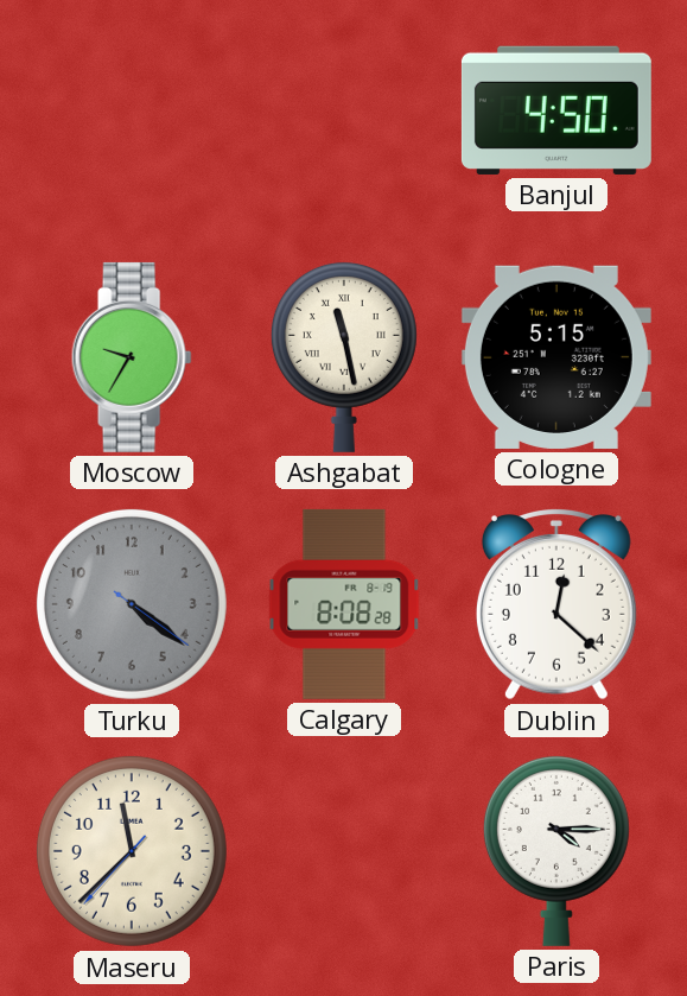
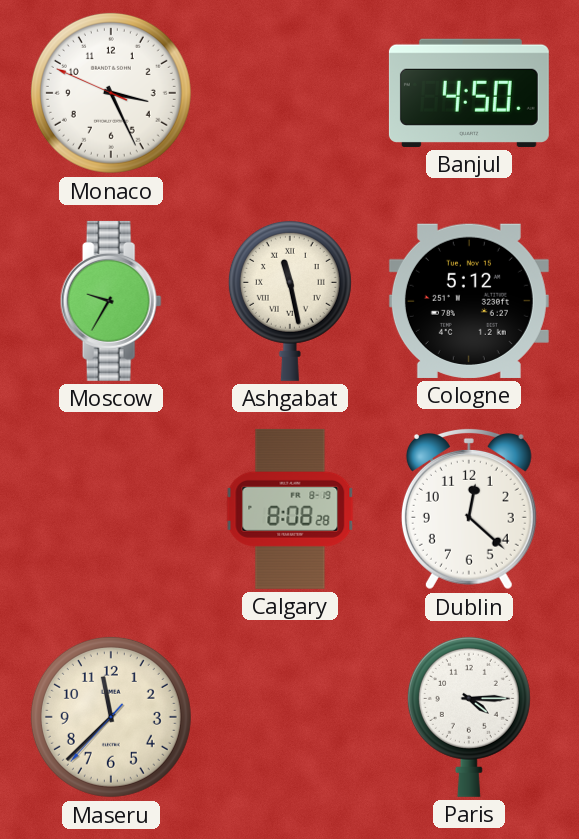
Monaco: none -> 3:25
Cologne: 5:15 -> 5:12
Turku: 4:21 -> none
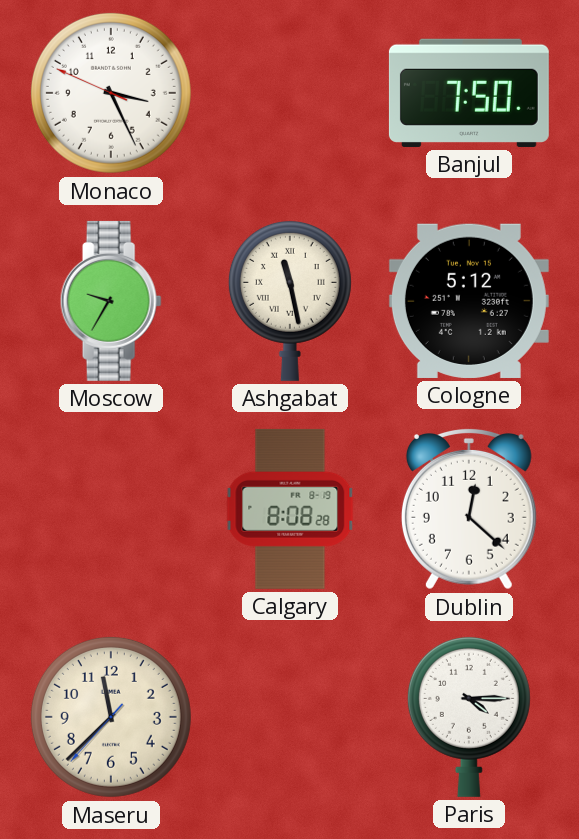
Banjul: 4:50 -> 7:50
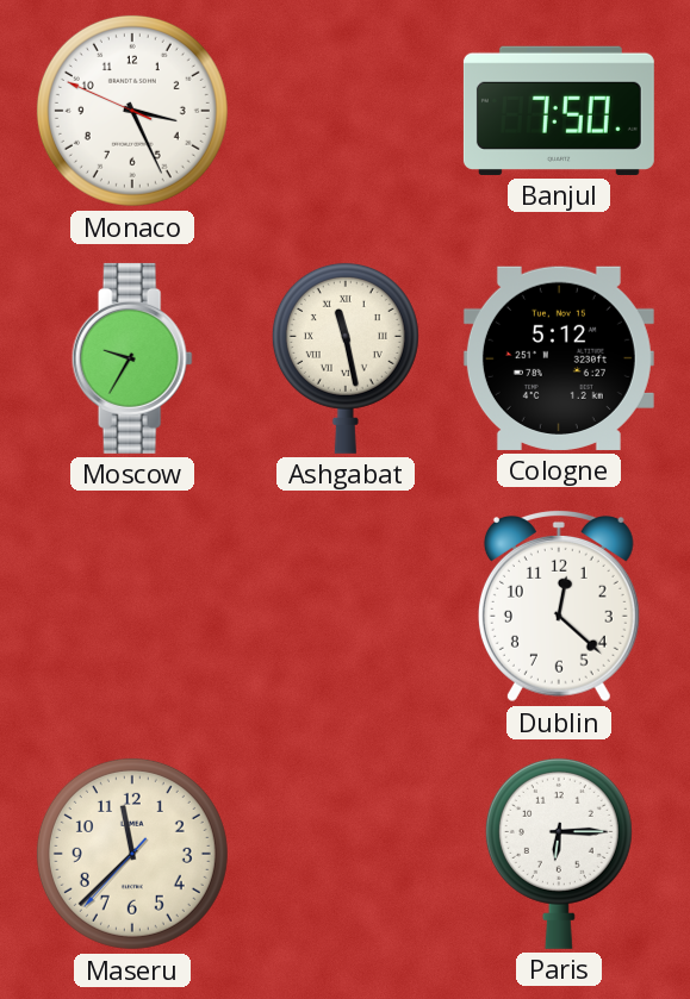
Calgary: 8:08 -> none
Paris: 4:15 -> 6:15
